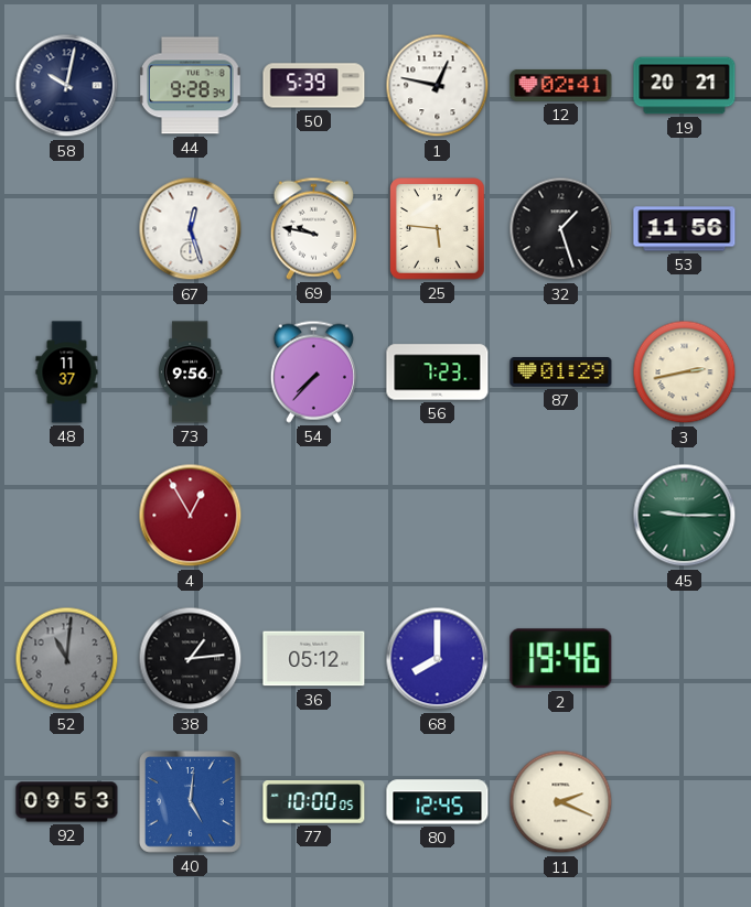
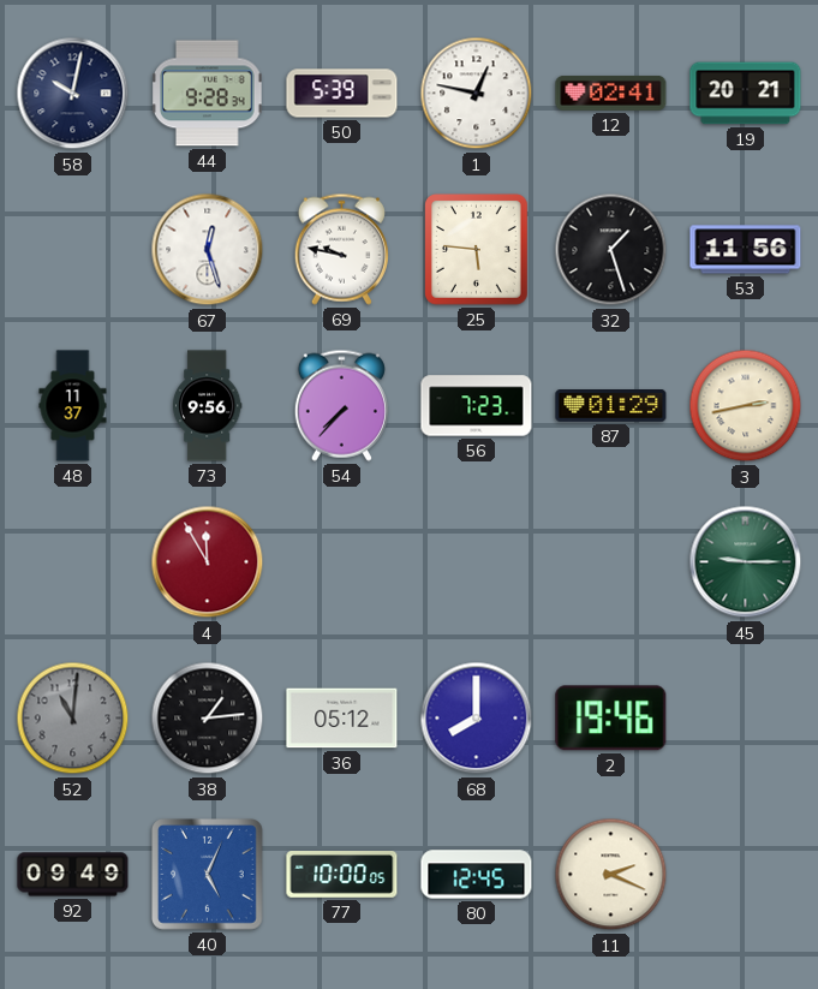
4: 12:55 -> 11:55
92: 09:53 -> 09:49
40: 5:01 -> 5:04
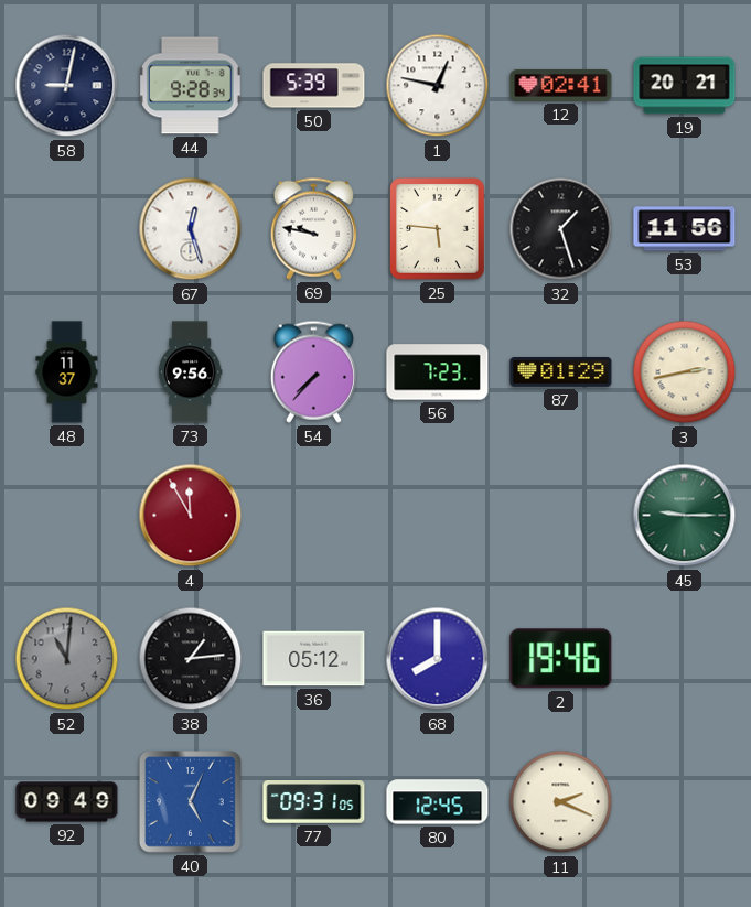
58: 10:02 -> 9:02
77: 10:00 -> 09:31
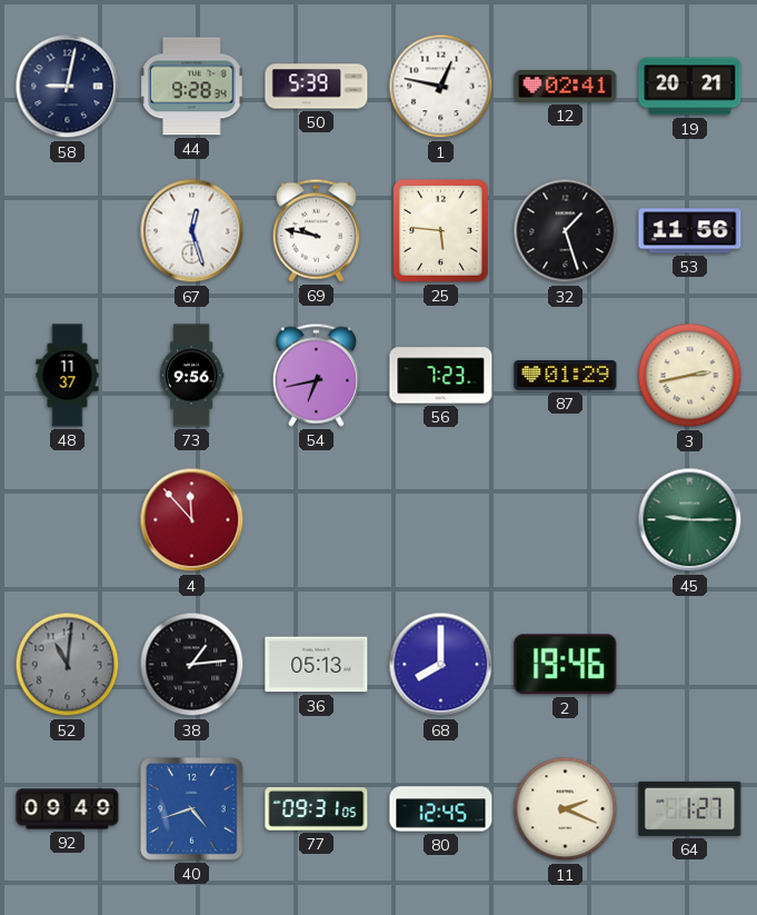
54: 7:37 -> 6:43
4: 11:55 -> 11:53
36: 05:12 -> 05:13
40: 5:04 -> 4:42
64: none -> 1:27
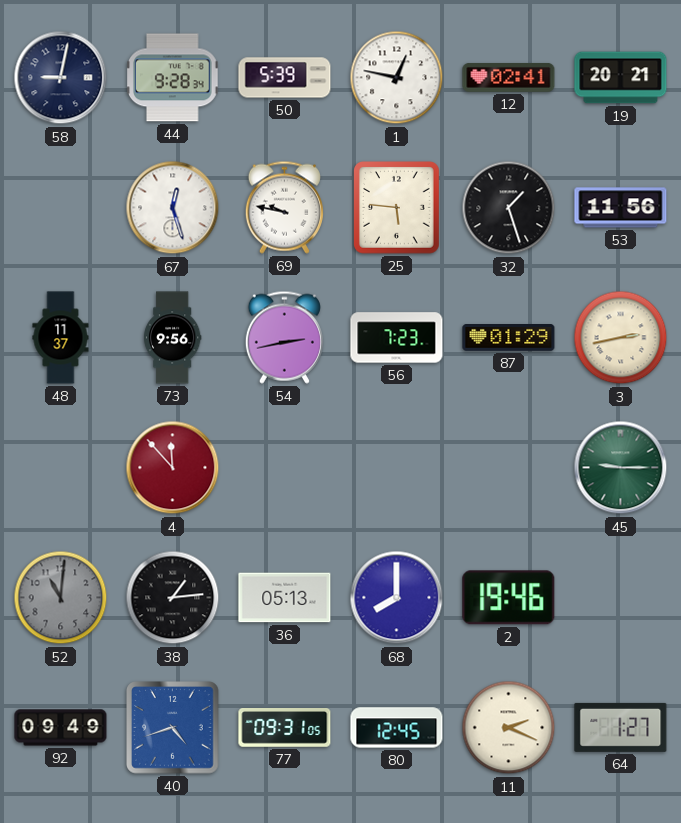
54: 6:43 -> 2:43
